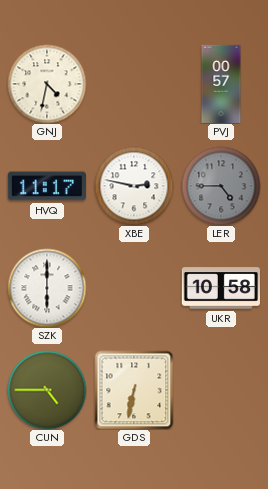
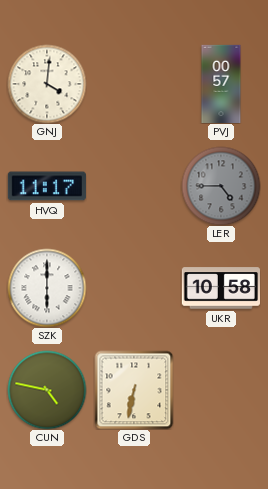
GNJ: 4:32 -> 4:01
XBE: 2:47 -> none
CUN: 4:45 -> 4:47
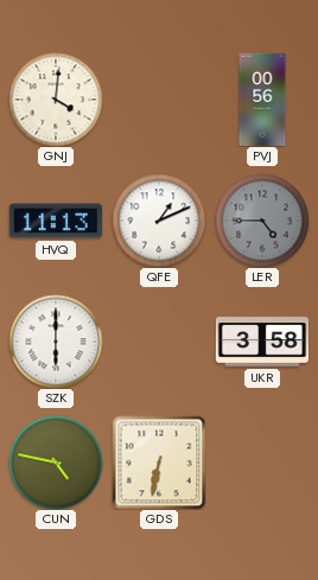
PVJ: 00:57 -> 00:56
HVQ: 11:17 -> 11:13
QFE: none -> 1:11
UKR: 10:58 -> 3:58
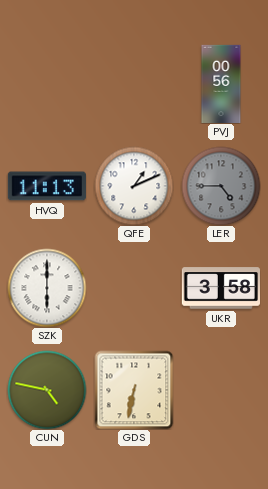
GNJ: 4:01 -> none
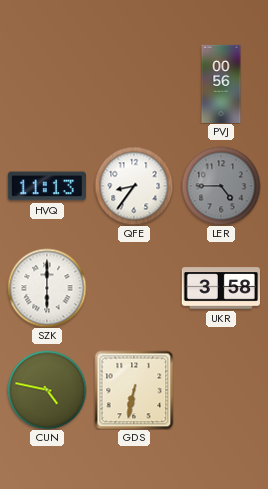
QFE: 1:11 -> 8:36
